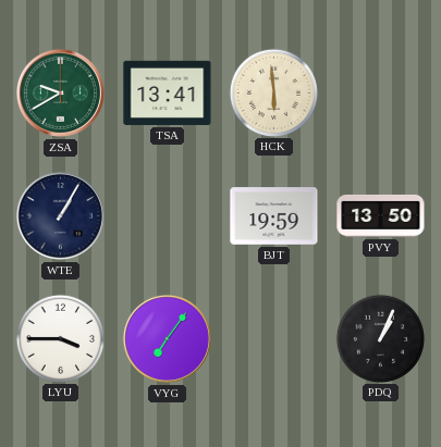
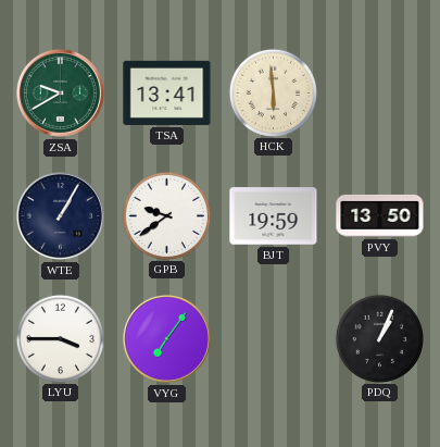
GPB: none -> 9:39
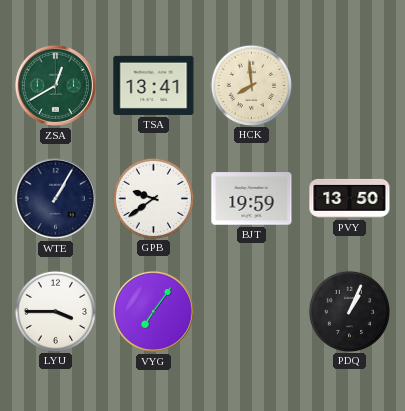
ZSA: 9:40 -> 12:40
HCK: 5:59 -> 7:59
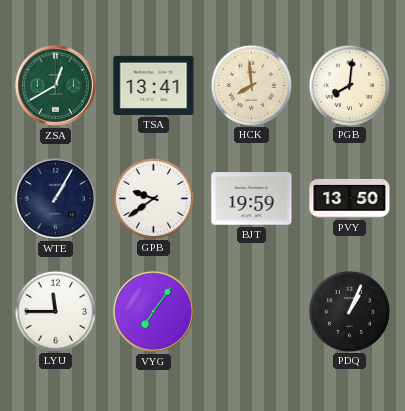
PGB: none -> 8:01
LYU: 3:45 -> 11:45
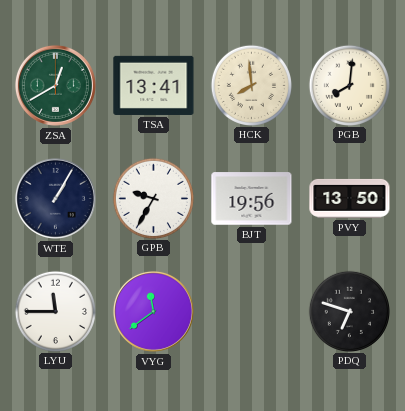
GPB: 9:39 -> 9:35
BJT: 19:59 -> 19:56
VYG: 7:06 -> 11:39
PDQ: 1:04 -> 6:48
